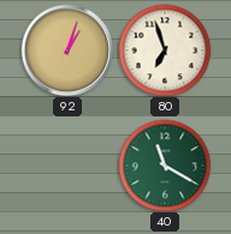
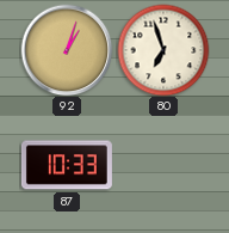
87: none -> 10:33
40: 11:20 -> none
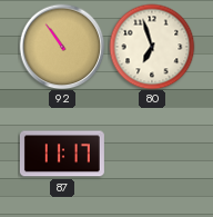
92: 1:03 -> 10:54
87: 10:33 -> 11:17
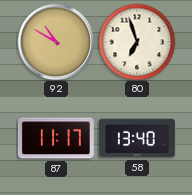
92: 10:54 -> 10:50
58: none -> 13:40
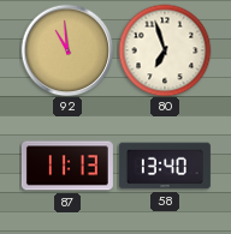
92: 10:50 -> 10:59
87: 11:17 -> 11:13
